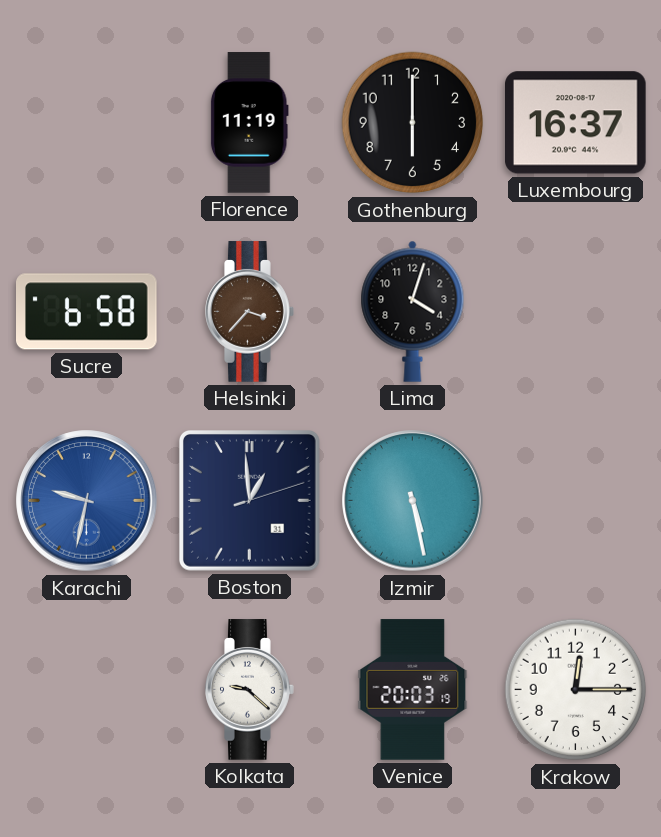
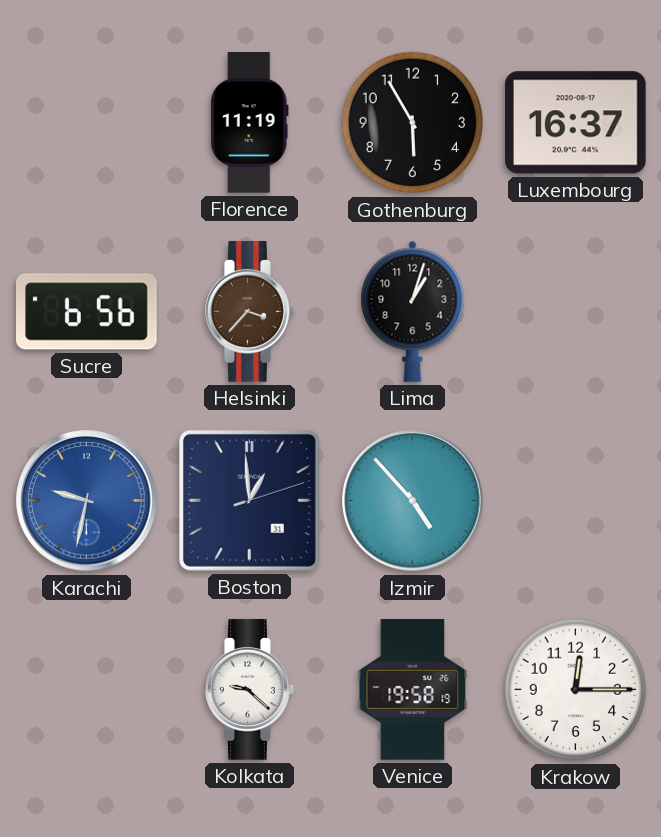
Gothenburg: 6:00 -> 5:55
Sucre: 6:58 -> 6:56
Lima: 4:03 -> 1:03
Izmir: 5:28 -> 4:53
Venice: 20:03 -> 19:58
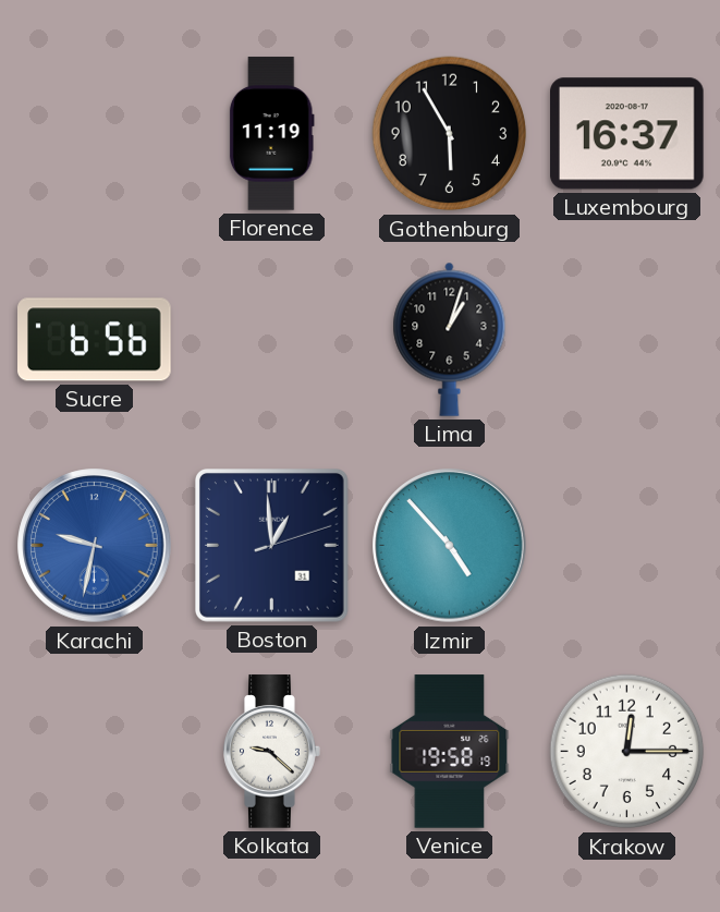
Helsinki: 3:37 -> none
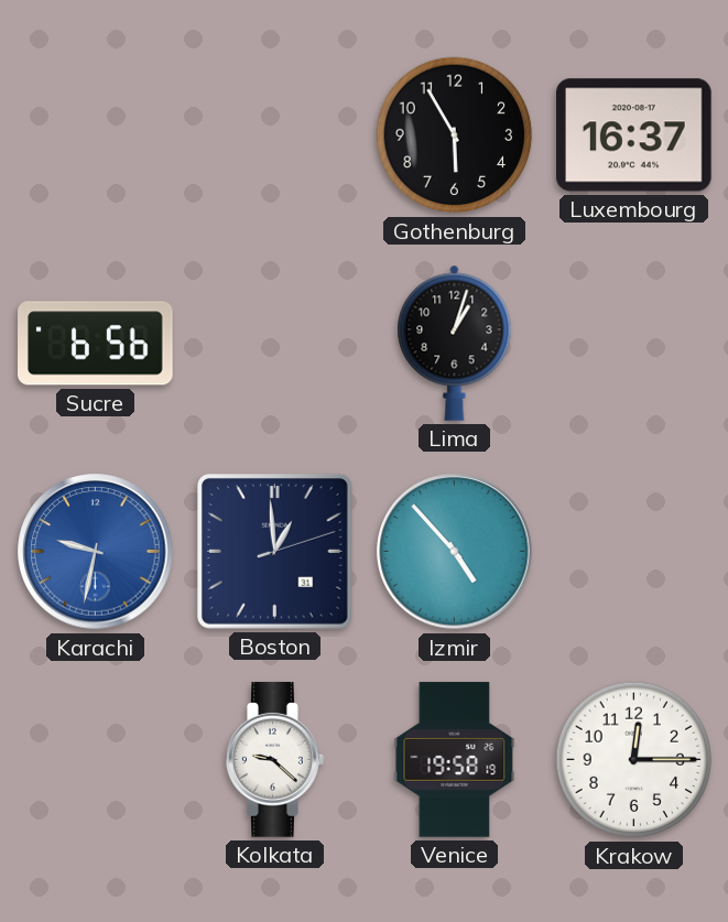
Florence: 11:19 -> none
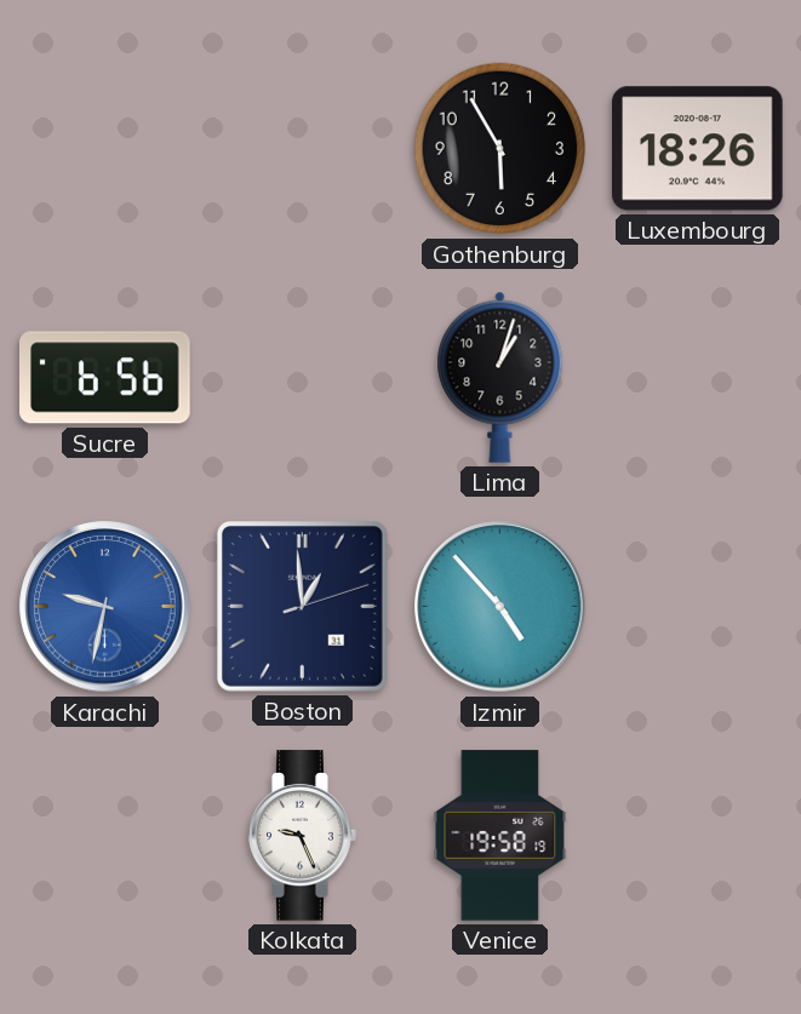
Luxembourg: 16:37 -> 18:26
Kolkata: 9:22 -> 9:26
Krakow: 12:15 -> none
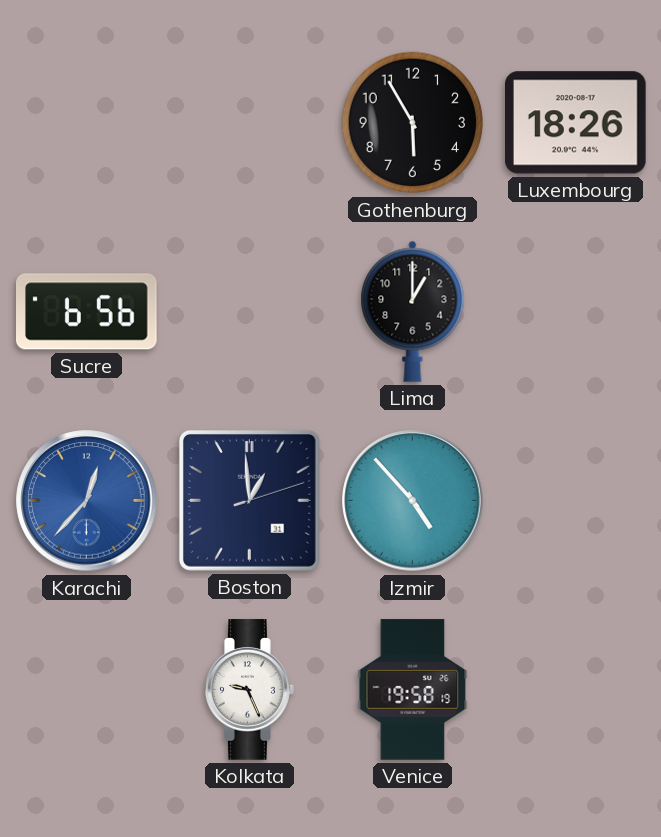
Lima: 1:03 -> 1:00
Karachi: 9:32 -> 12:37
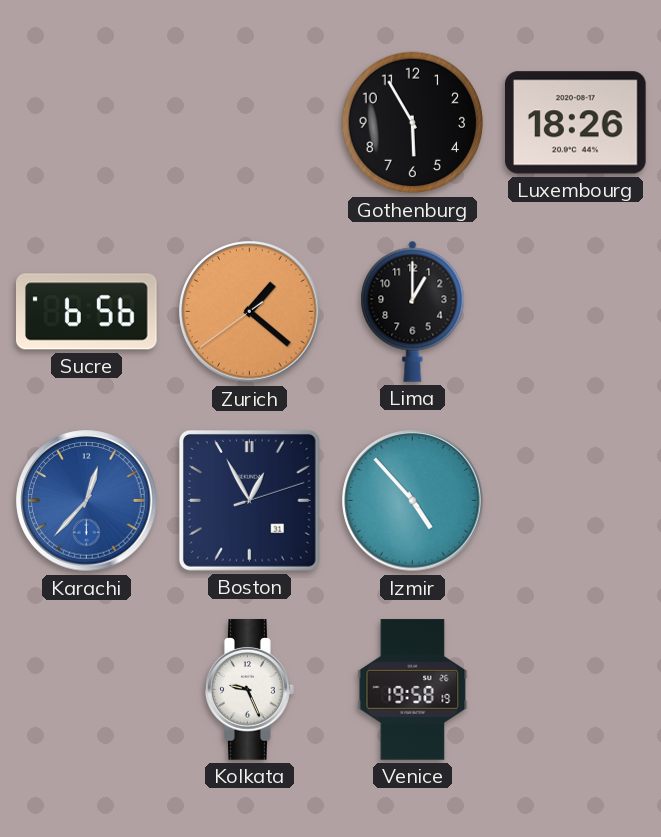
Zurich: none -> 1:21
Boston: 12:59 -> 12:55
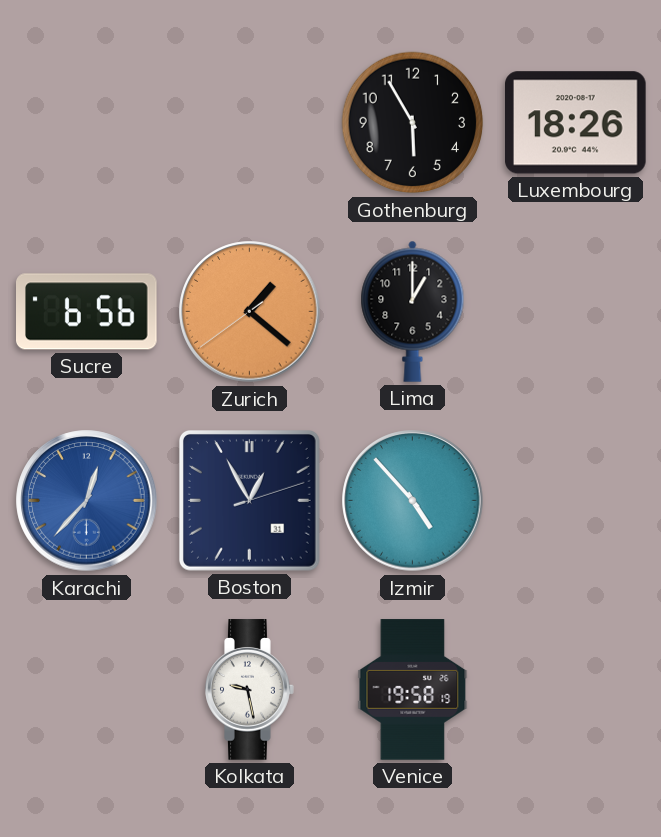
Kolkata: 9:26 -> 9:28
